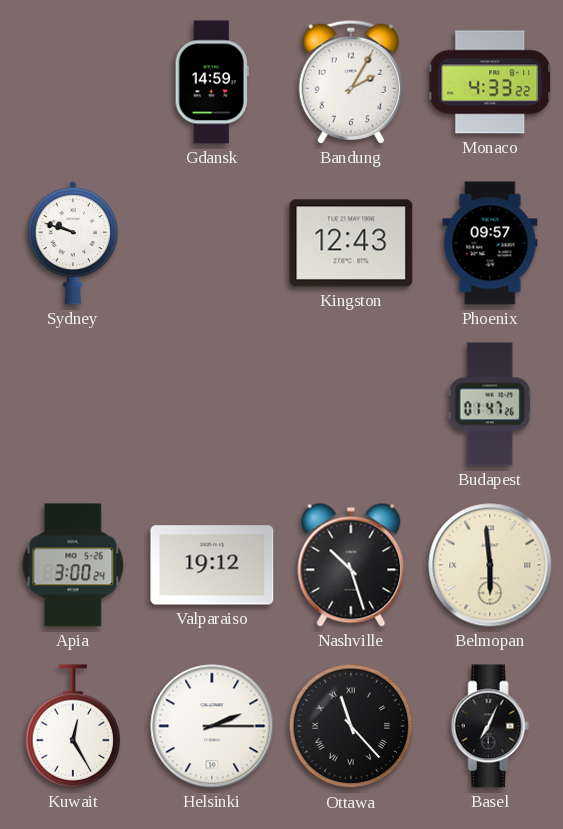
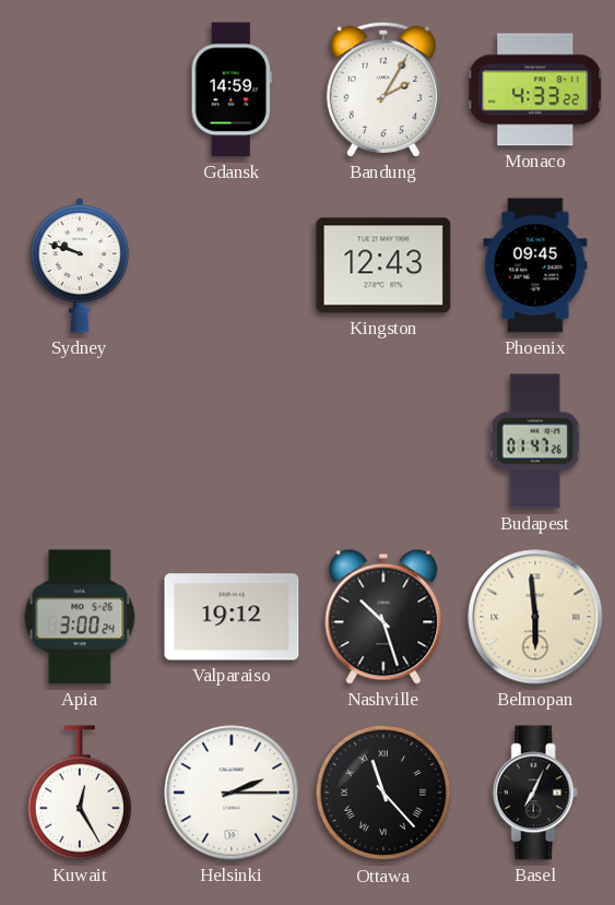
Phoenix: 09:57 -> 09:45
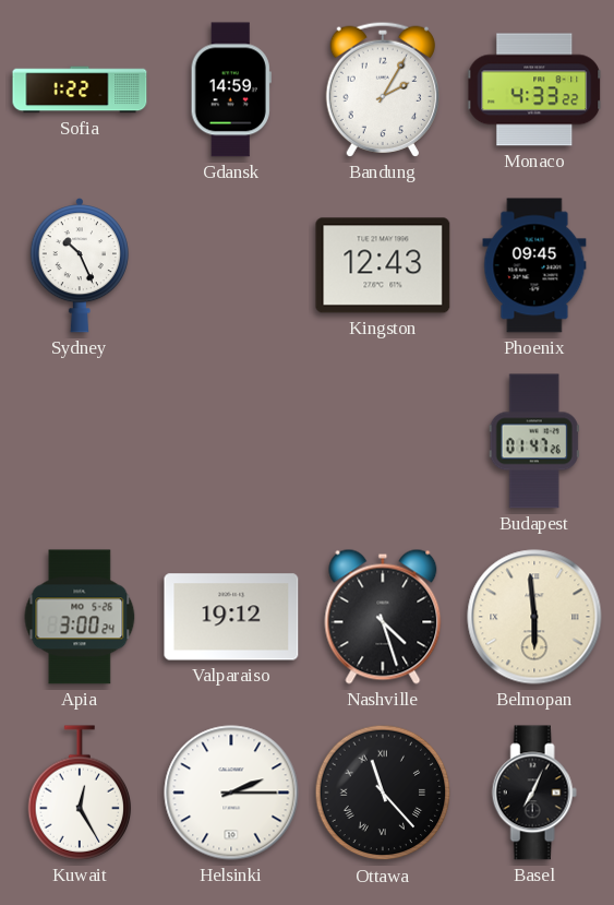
Sofia: none -> 1:22
Sydney: 9:48 -> 10:26
Nashville: 10:27 -> 4:27
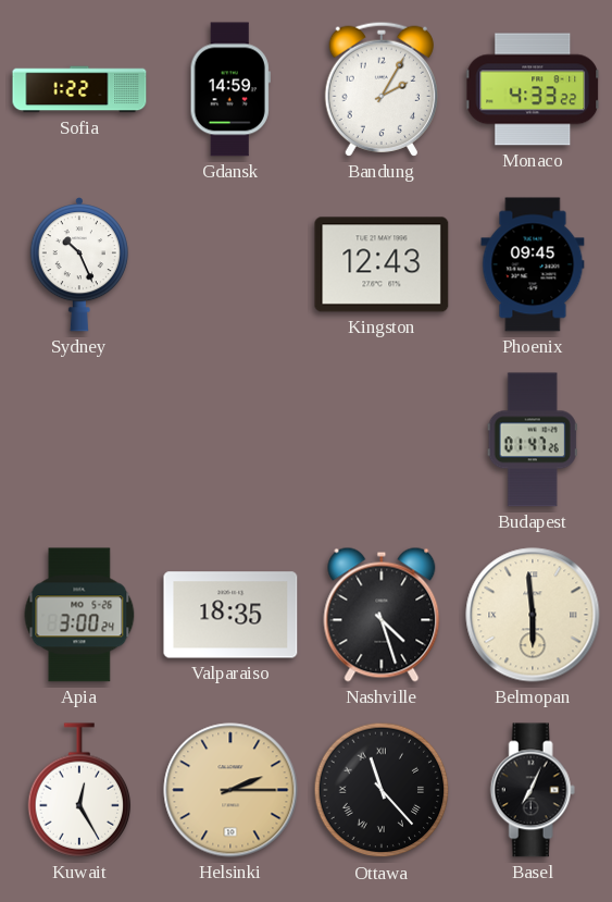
Valparaiso: 19:12 -> 18:35
Helsinki dial: white -> champagne
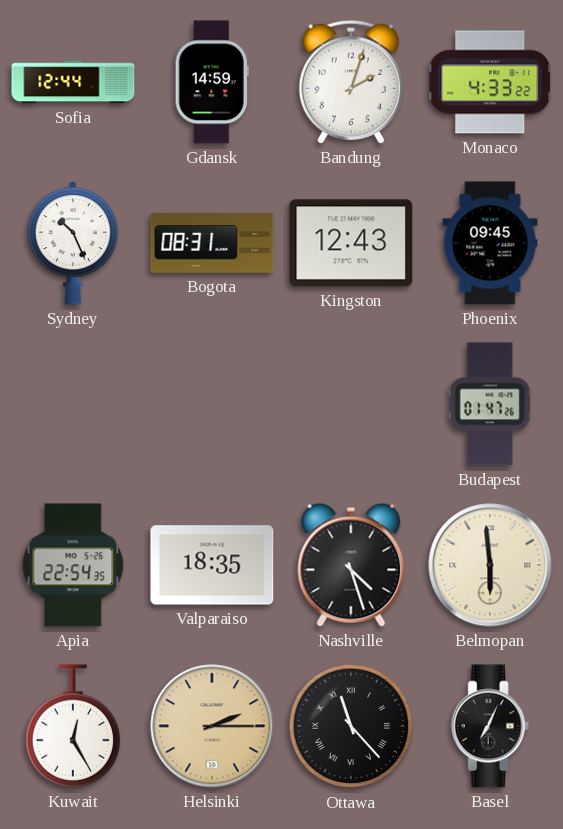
Sofia: 1:22 -> 12:44
Bandung: 2:05 -> 2:03
Bogota: none -> 08:31
Apia: 3:00 -> 22:54
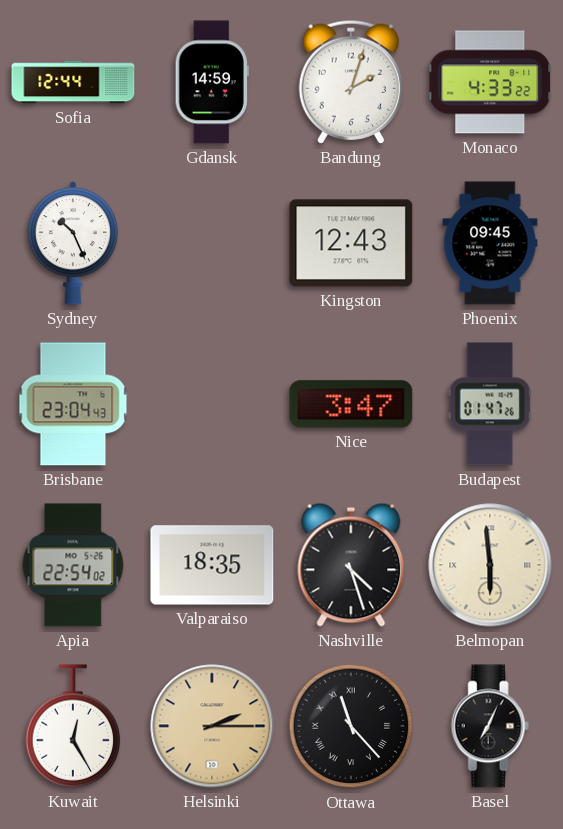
Bogota: 08:31 -> none
Brisbane: none -> 23:04
Nice: none -> 3:47
Apia: 22:54:35 -> 22:54:02
